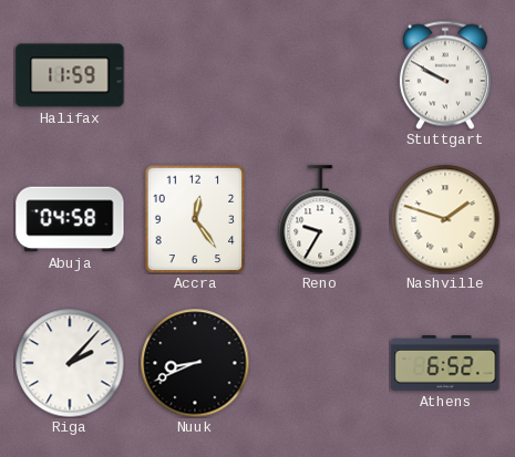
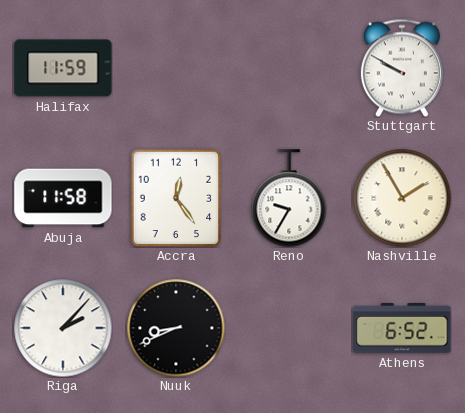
Abuja: 04:58 -> 11:58
Nashville: 1:48 -> 1:55
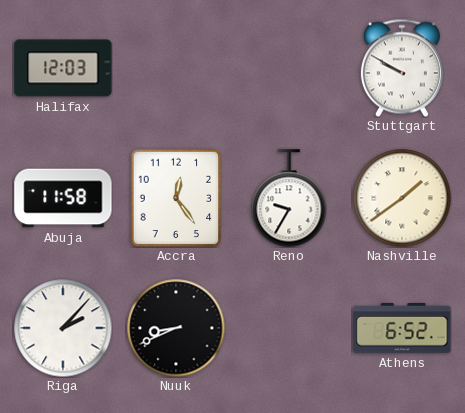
Halifax: 11:59 -> 12:03
Nashville: 1:55 -> 1:39
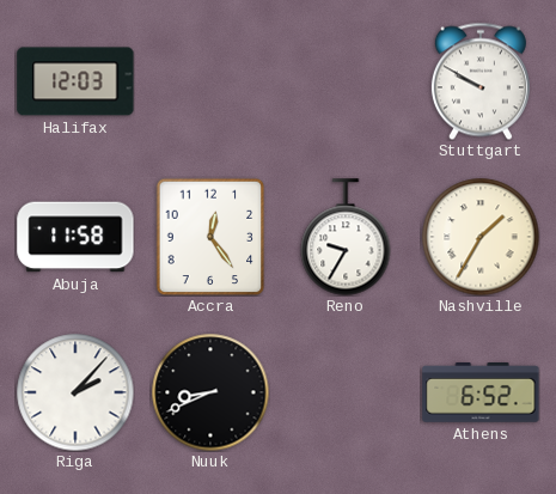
Nashville: 1:39 -> 1:35
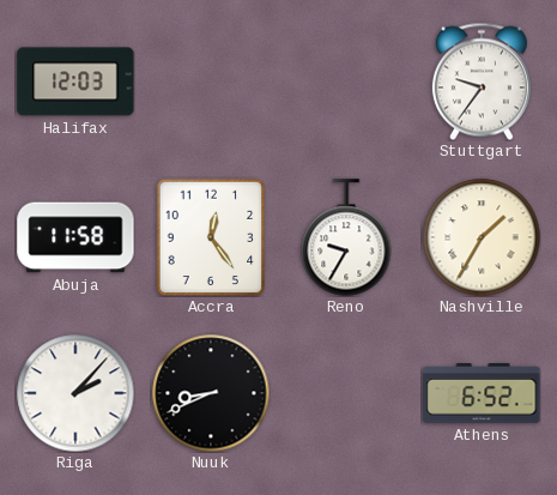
Stuttgart: 9:50 -> 9:36
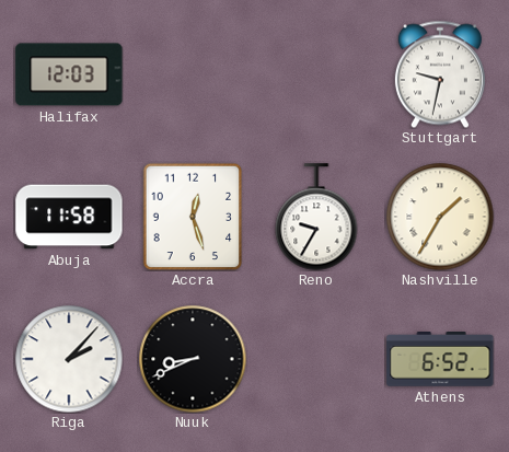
Stuttgart: 9:36 -> 9:32
Accra: 12:24 -> 12:27
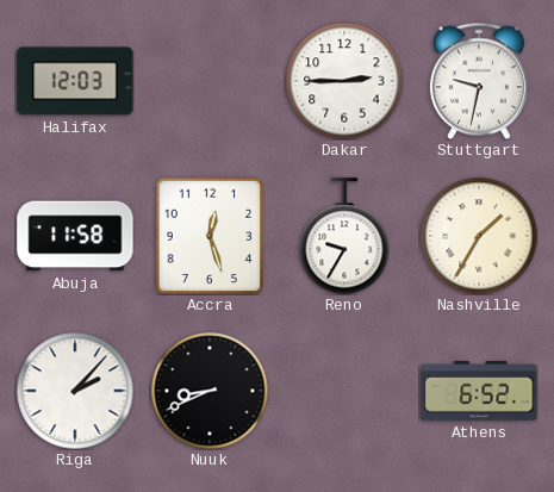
Dakar: none -> 2:45
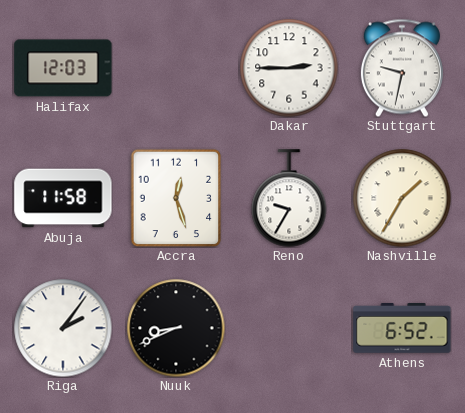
Riga: 2:07 -> 2:06
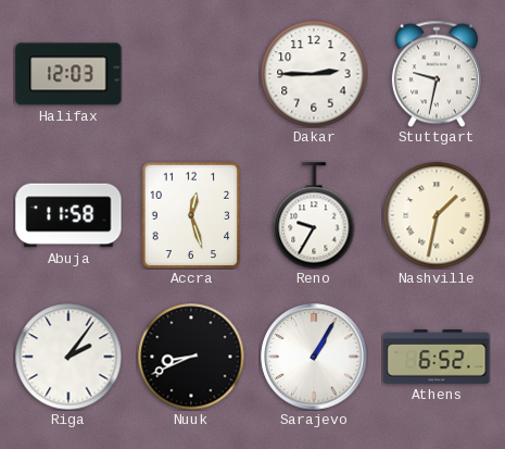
Nashville: 1:35 -> 1:32
Sarajevo: none -> 1:05
